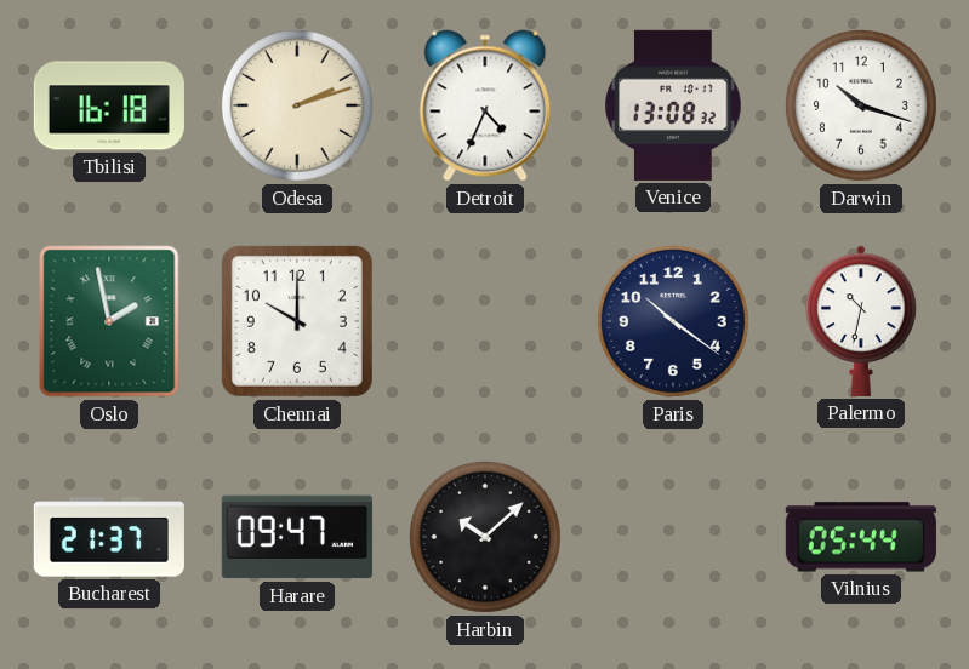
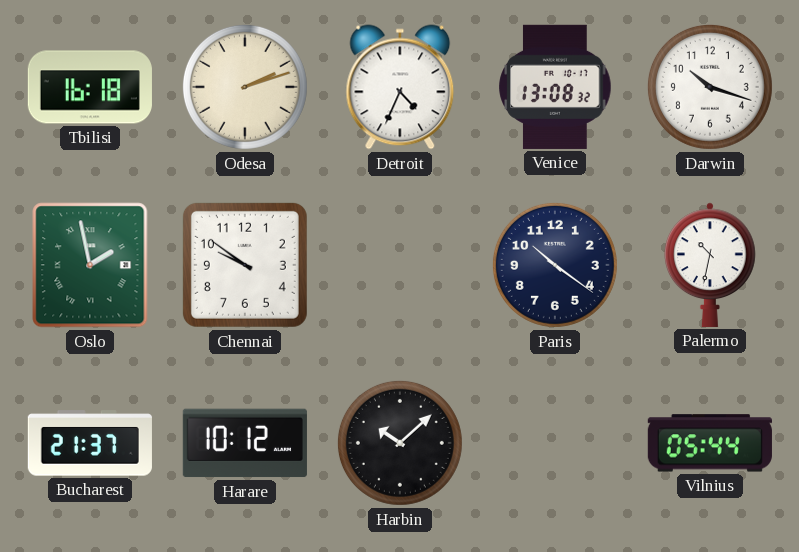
Chennai: 10:00 -> 9:51
Harare: 09:47 -> 10:12
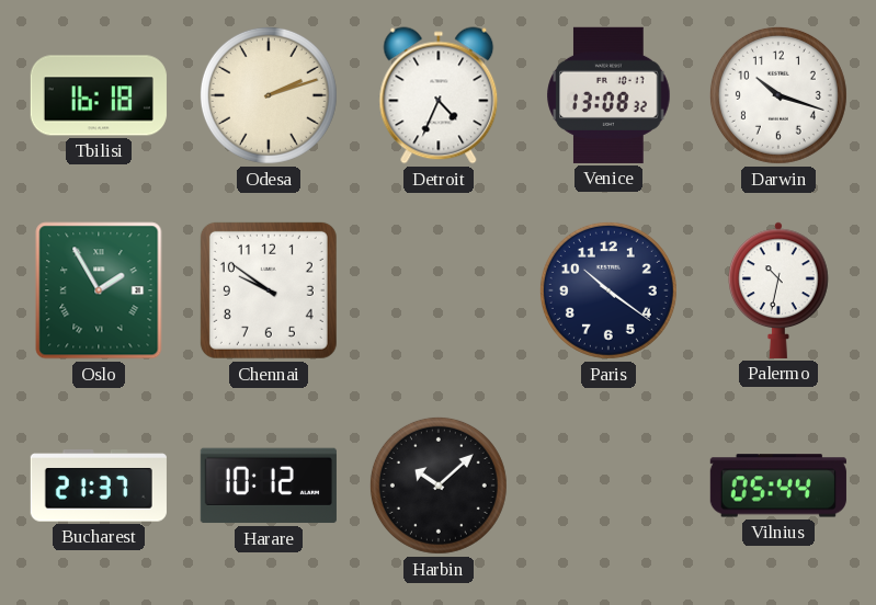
Oslo: 1:58 -> 1:55
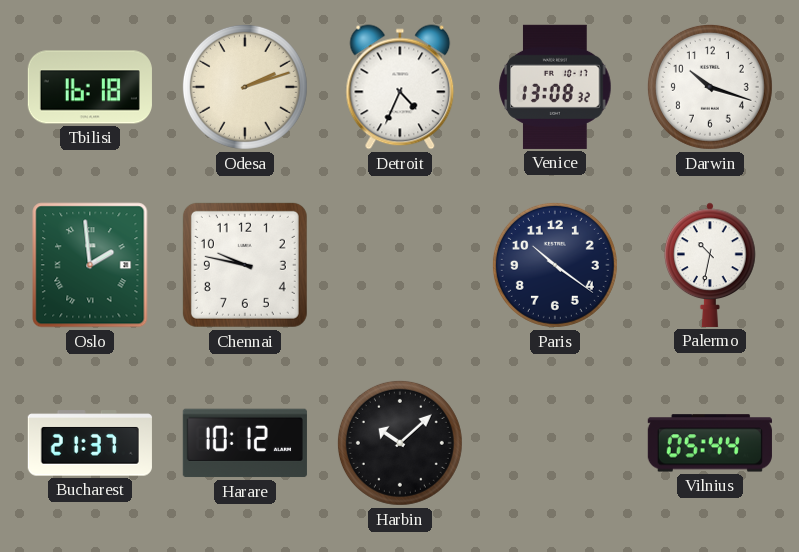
Oslo: 1:55 -> 1:59
Chennai: 9:51 -> 9:47
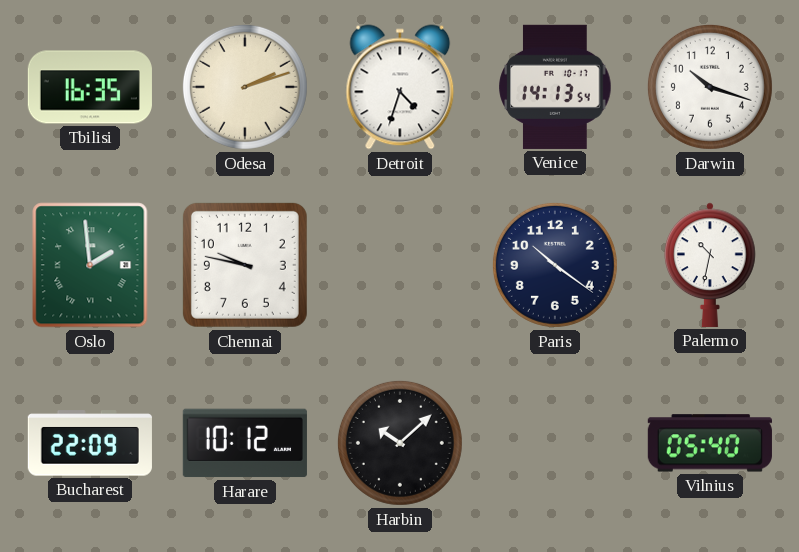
Tbilisi: 16:18 -> 16:35
Detroit: 4:34 -> 4:33
Venice: 13:08 -> 14:13
Bucharest: 21:37 -> 22:09
Vilnius: 05:44 -> 05:40
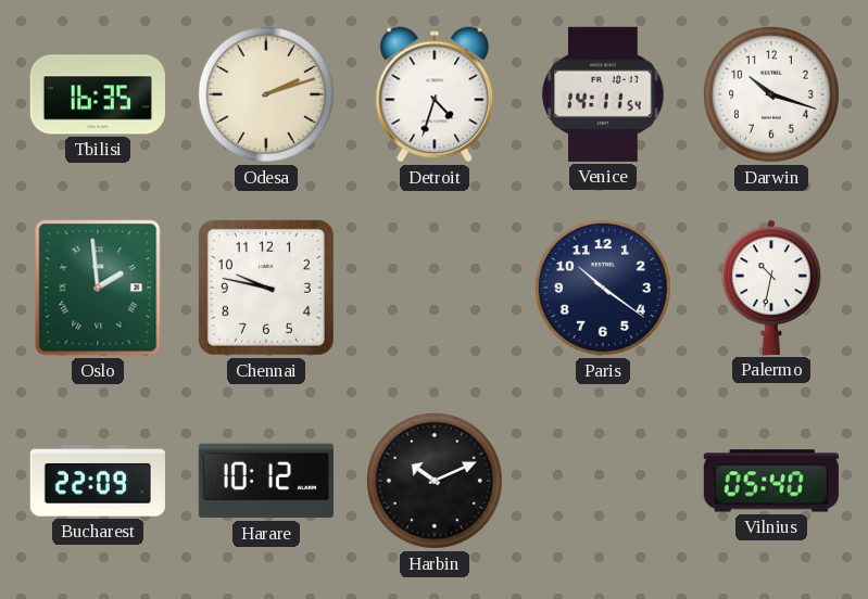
Venice: 14:13 -> 14:11
Harbin: 10:08 -> 10:11
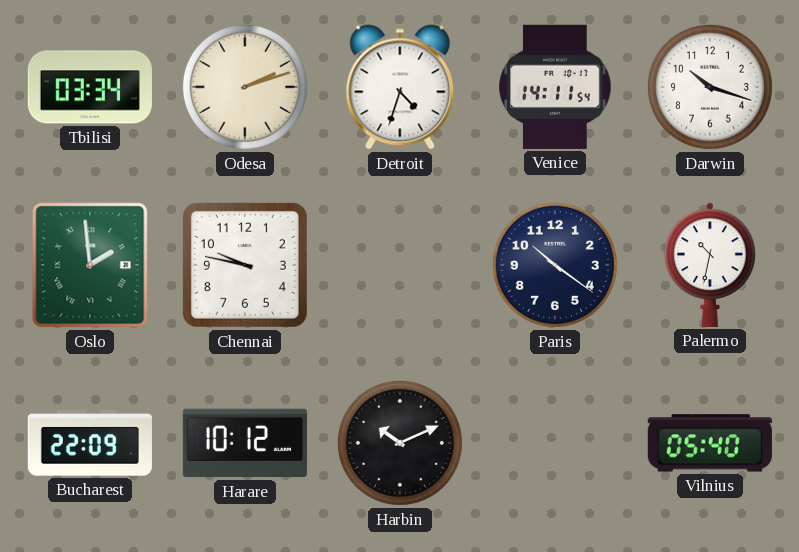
Tbilisi: 16:35 -> 03:34
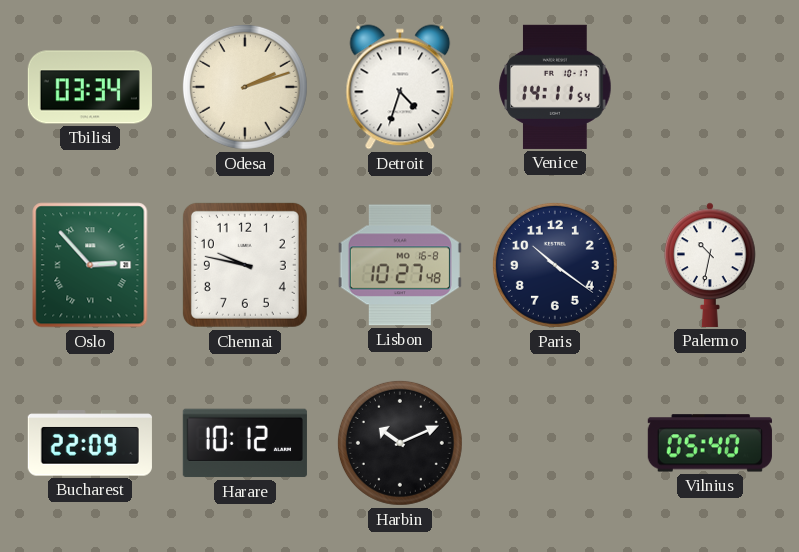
Darwin: 10:18 -> none
Oslo: 1:59 -> 2:53
Lisbon: none -> 10:27
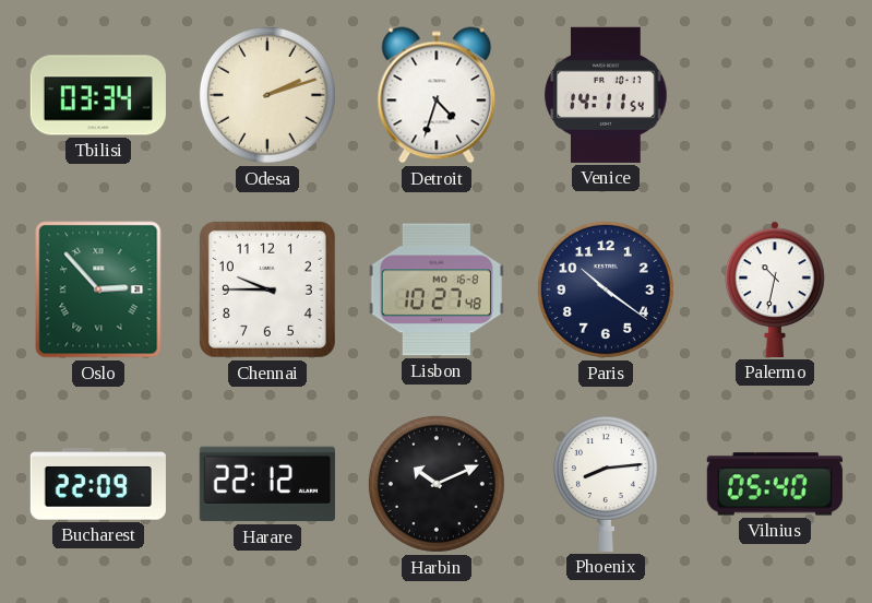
Chennai: 9:47 -> 9:45
Harare: 10:12 -> 22:12
Phoenix: none -> 8:14
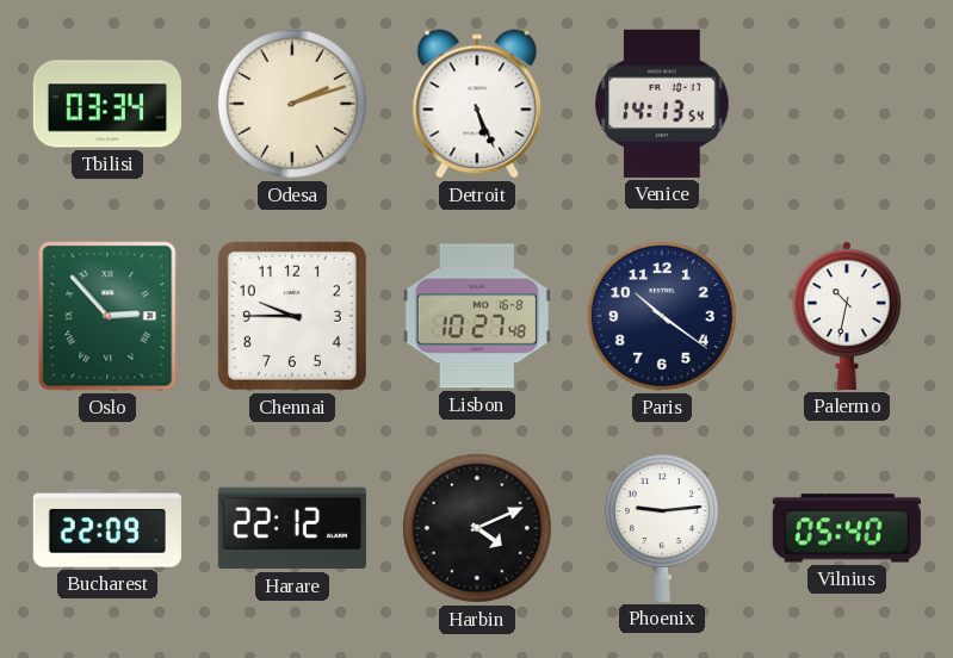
Detroit: 4:33 -> 5:26
Venice: 14:11 -> 14:13
Harbin: 10:11 -> 4:11
Phoenix: 8:14 -> 9:14
